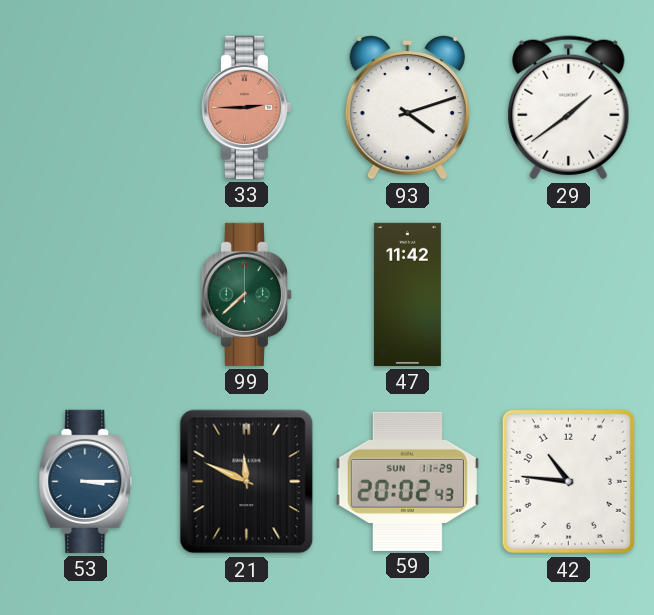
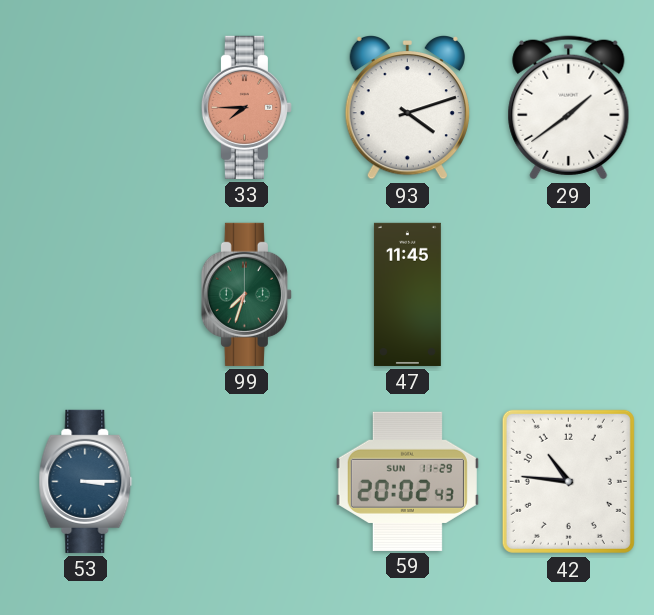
33: 2:45 -> 7:45
99: 7:38 -> 7:33
47: 11:42 -> 11:45
21: 11:49 -> none
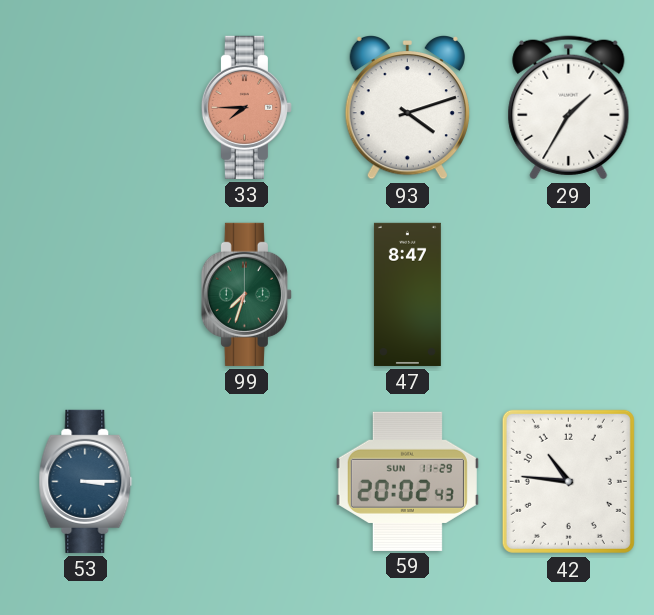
29: 1:39 -> 1:35
47: 11:45 -> 8:47
